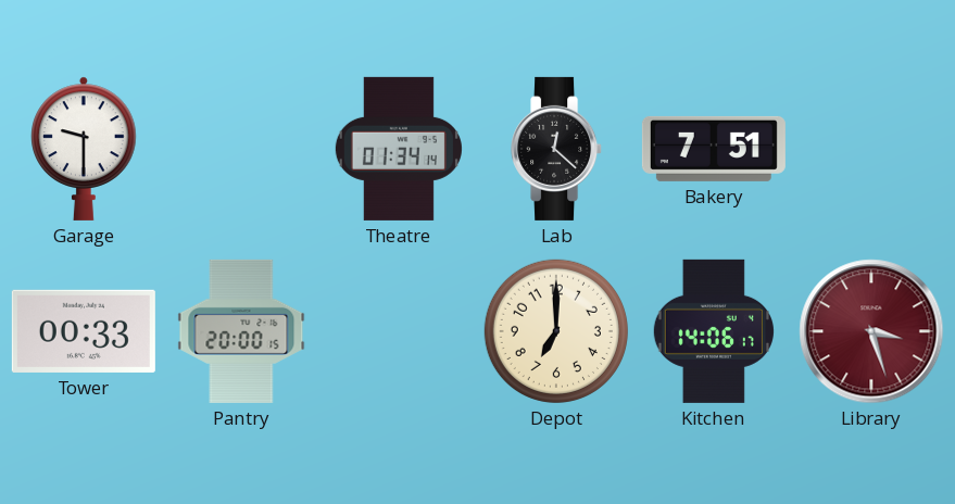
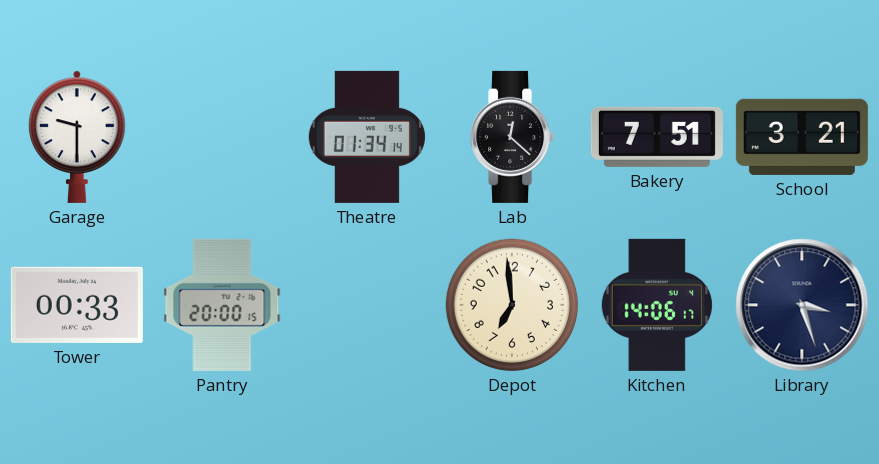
School: none -> 3:21
Depot: 7:00 -> 6:59
Library dial: burgundy -> navy
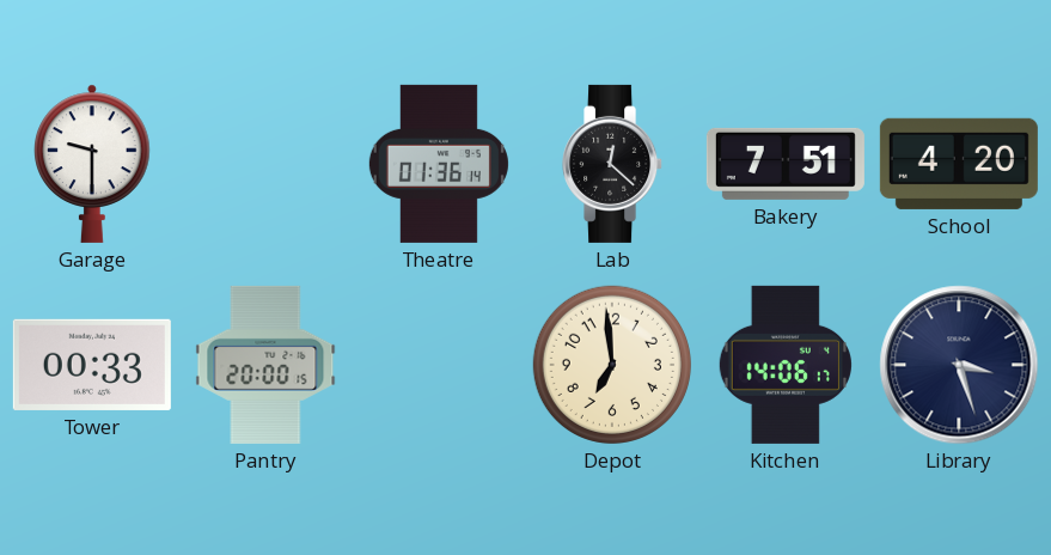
Theatre: 01:34 -> 01:36
School: 3:21 -> 4:20
